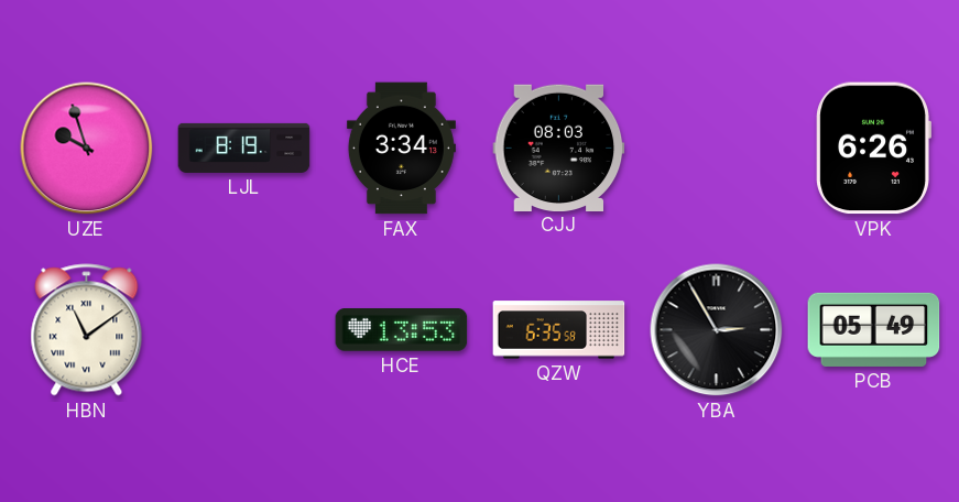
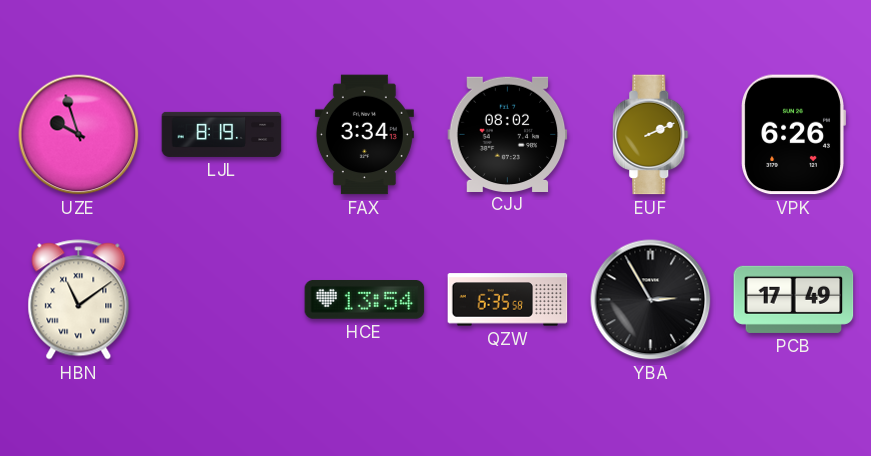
CJJ: 08:03 -> 08:02
EUF: none -> 2:11
HCE: 13:53 -> 13:54
PCB: 05:49 -> 17:49
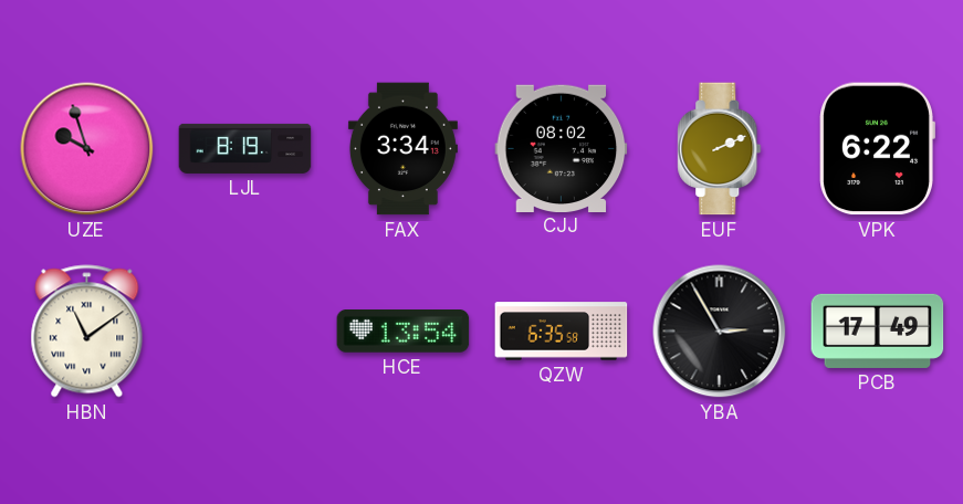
VPK: 6:26 -> 6:22
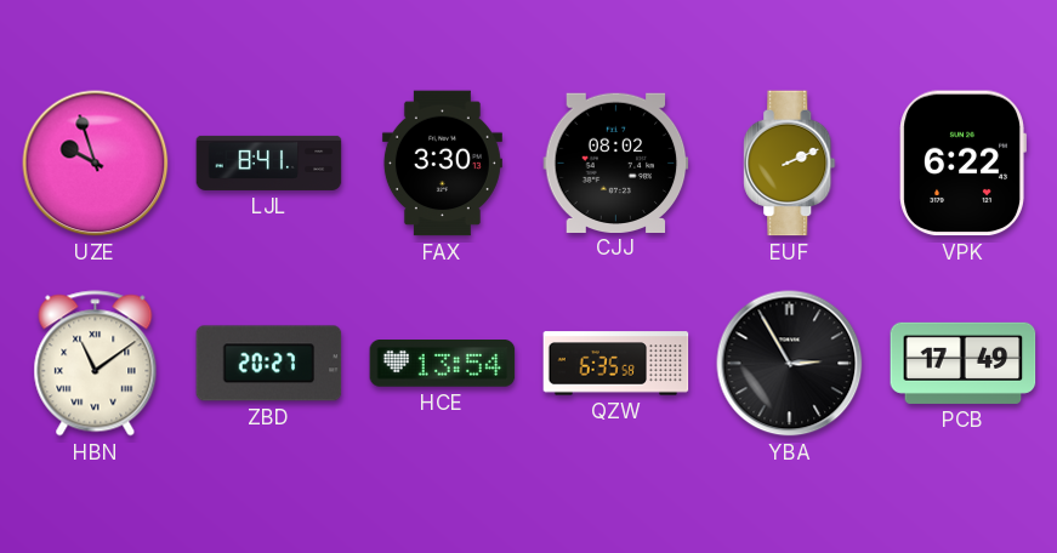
LJL: 8:19 -> 8:41
FAX: 3:34 -> 3:30
ZBD: none -> 20:27
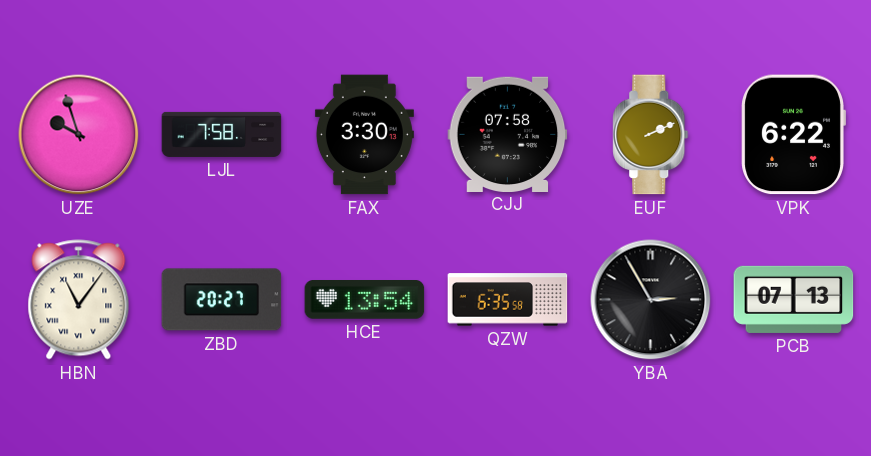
LJL: 8:41 -> 7:58
CJJ: 08:02 -> 07:58
HBN: 11:09 -> 11:06
PCB: 17:49 -> 07:13
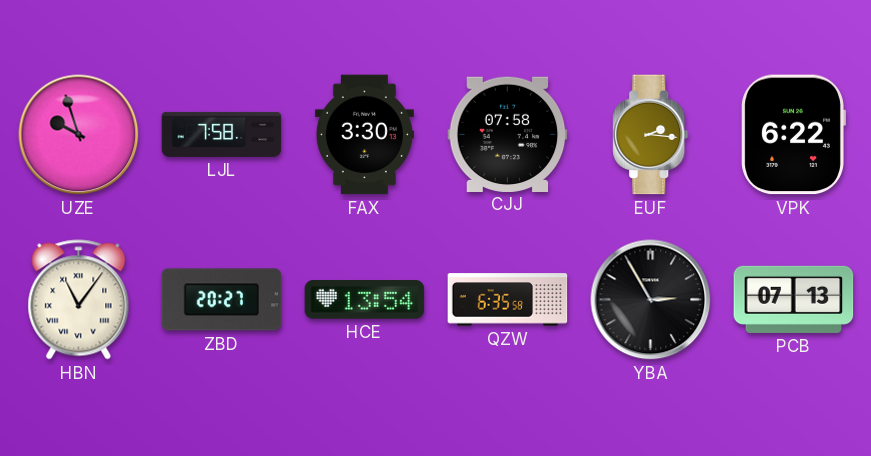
EUF: 2:11 -> 2:16
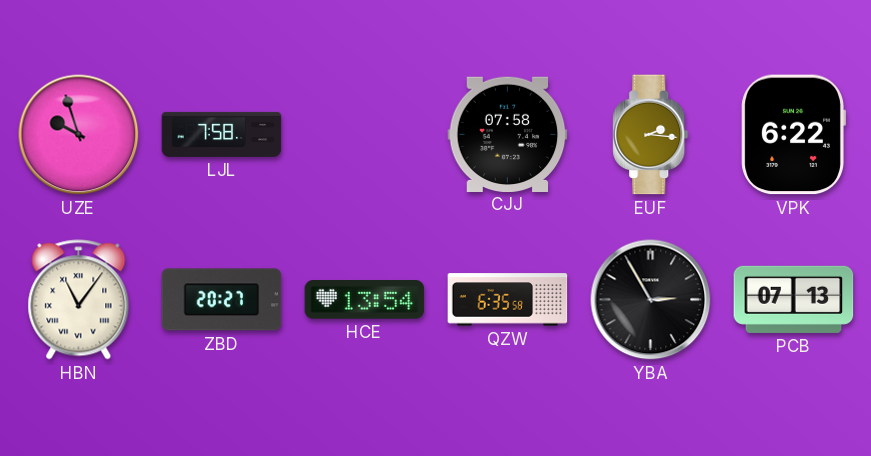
FAX: 3:30 -> none
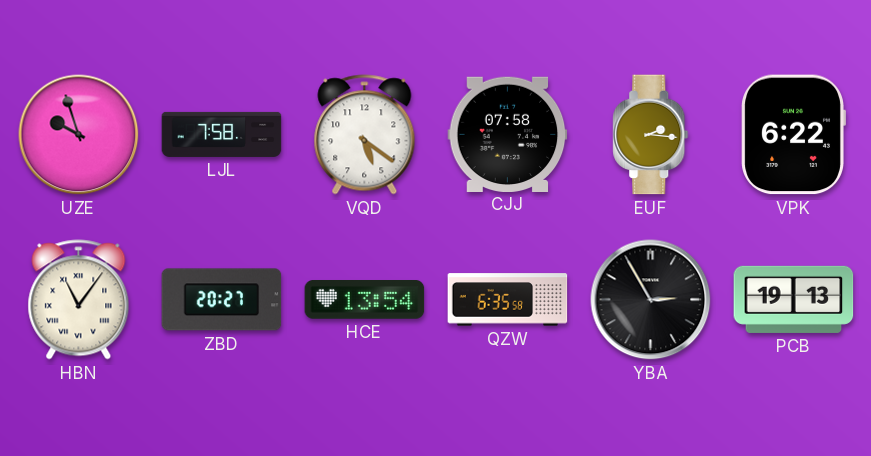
VQD: none -> 5:21
PCB: 07:13 -> 19:13
